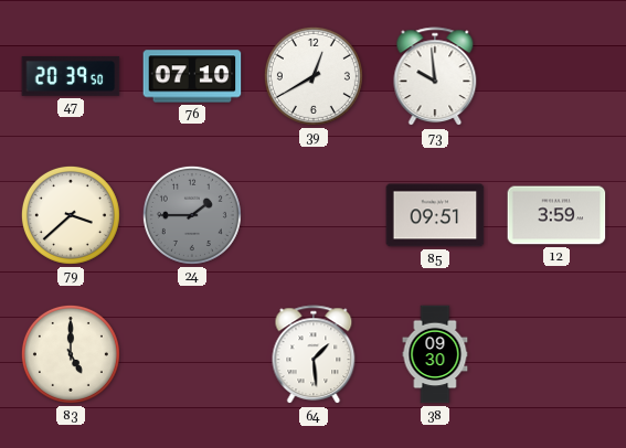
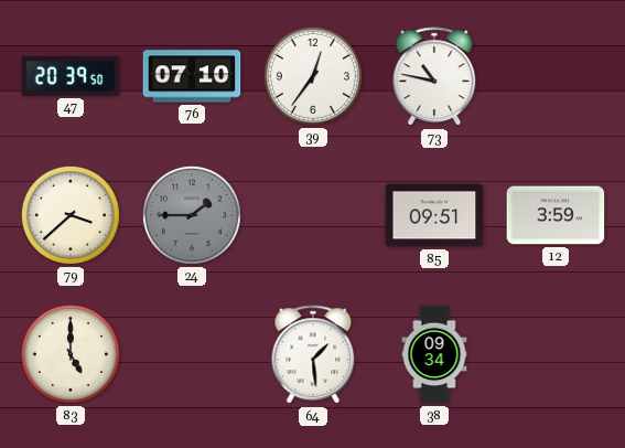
39: 12:40 -> 12:36
73: 9:59 -> 10:47
38: 09:30 -> 09:34
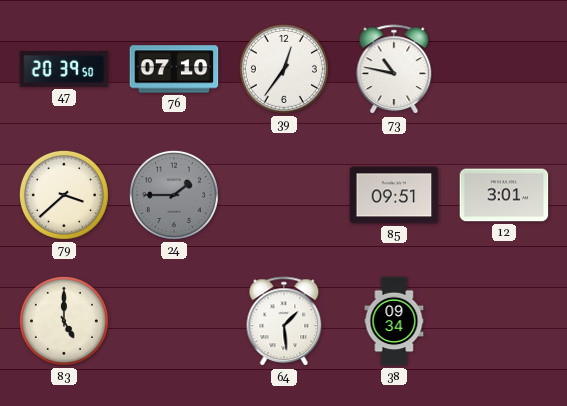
12: 3:59 -> 3:01
